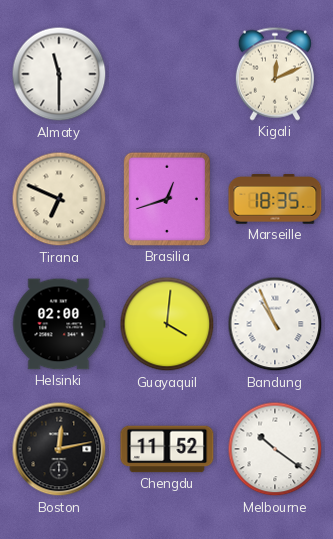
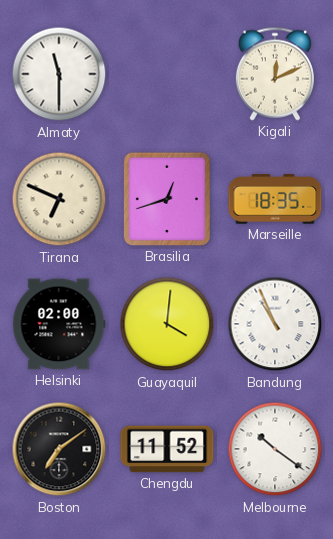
Boston: 12:13 -> 7:09
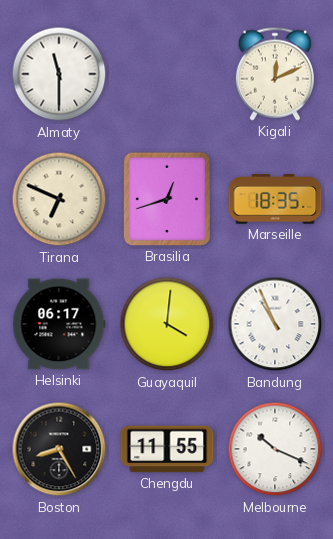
Helsinki: 02:00 -> 06:17
Boston: 7:09 -> 8:25
Chengdu: 11:52 -> 11:55
Melbourne: 10:21 -> 10:19
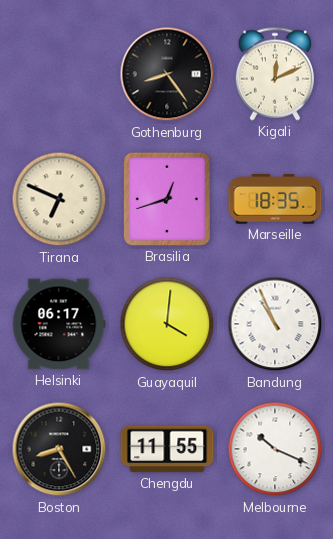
Almaty: 11:30 -> none
Gothenburg: none -> 8:24
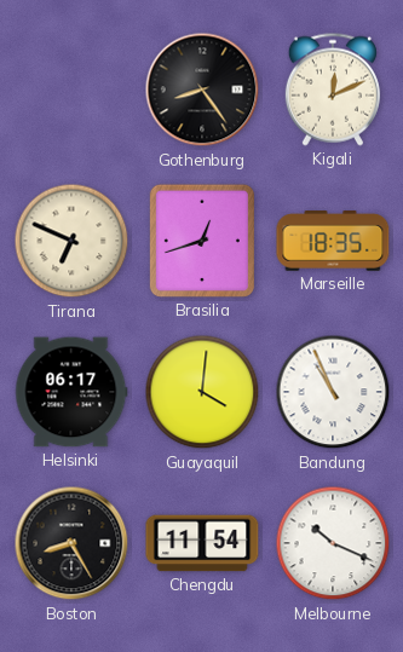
Chengdu: 11:55 -> 11:54
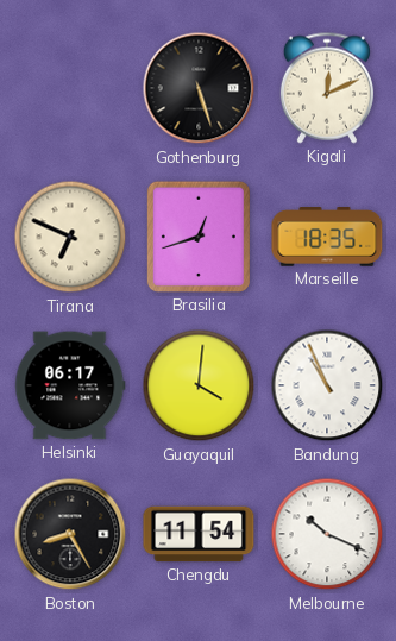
Gothenburg: 8:24 -> 5:27
